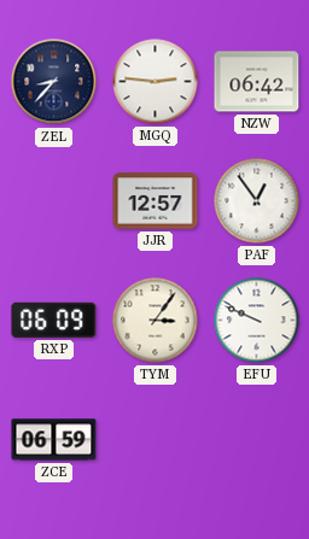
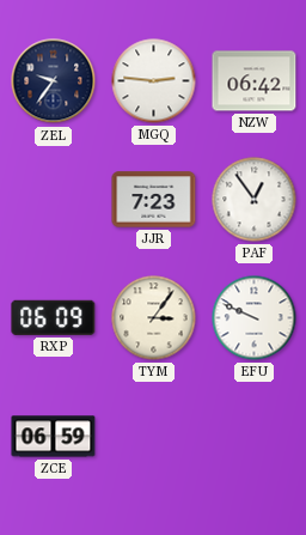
ZEL: 8:37 -> 9:36
JJR: 12:57 -> 7:23
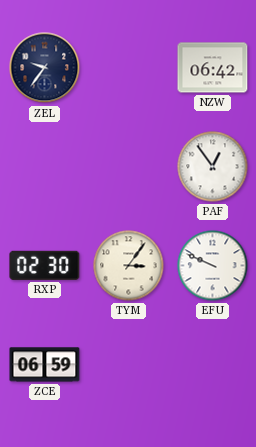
MGQ: 2:46 -> none
JJR: 7:23 -> none
RXP: 06:09 -> 02:30
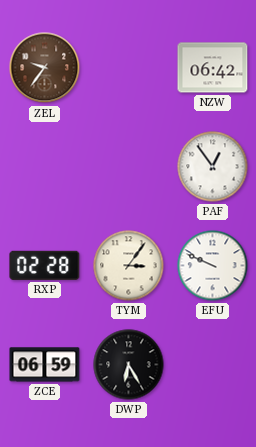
ZEL dial: navy -> brown
RXP: 02:30 -> 02:28
DWP: none -> 6:25
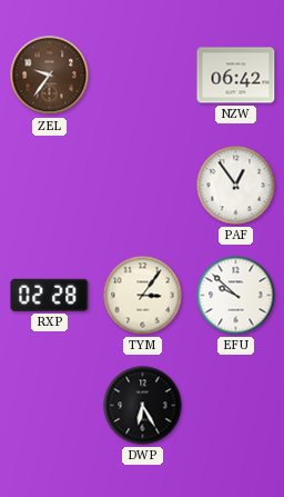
EFU: 9:49 -> 9:52
ZCE: 06:59 -> none
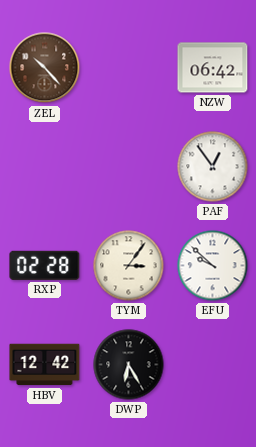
ZEL: 9:36 -> 10:23
HBV: none -> 12:42
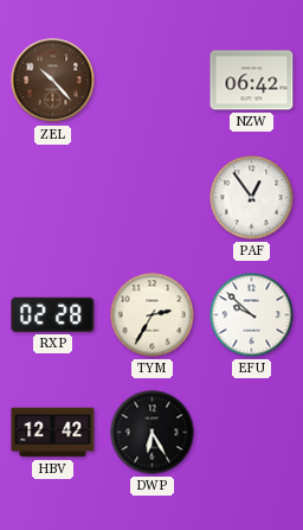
TYM: 3:06 -> 2:35
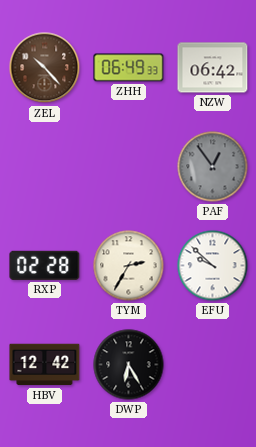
ZHH: none -> 06:49
PAF dial: white -> grey
